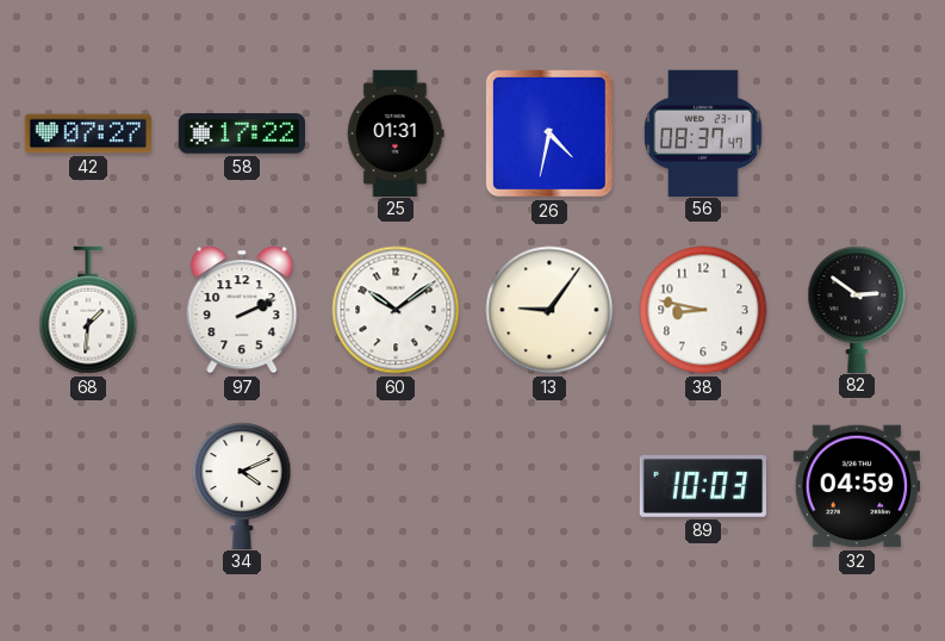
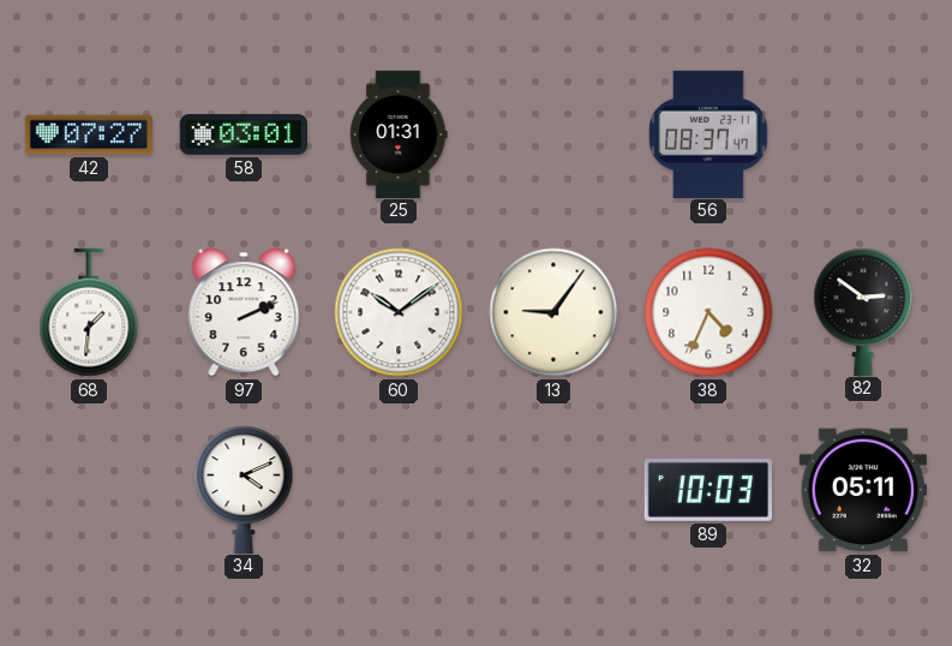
58: 17:22 -> 03:01
26: 4:32 -> none
38: 8:47 -> 4:34
32: 04:59 -> 05:11
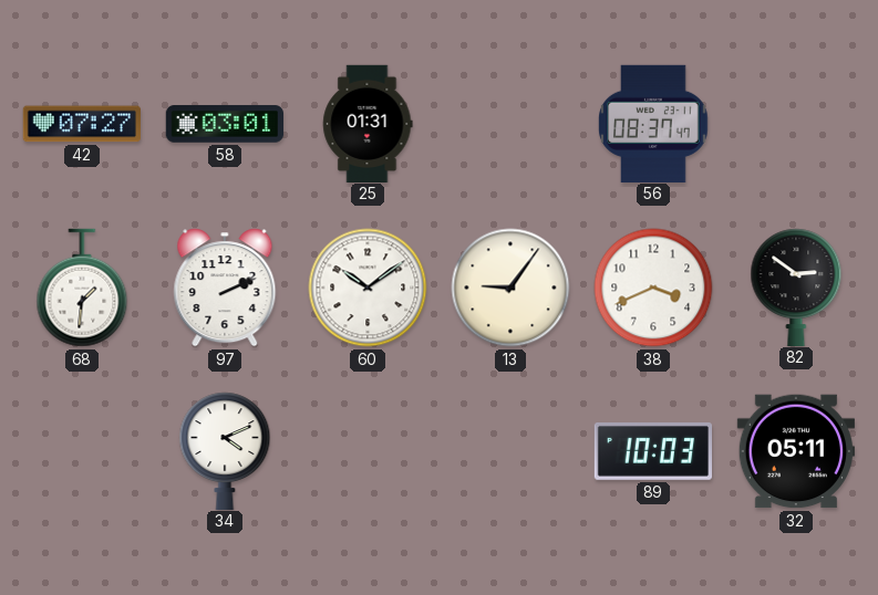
38: 4:34 -> 3:41
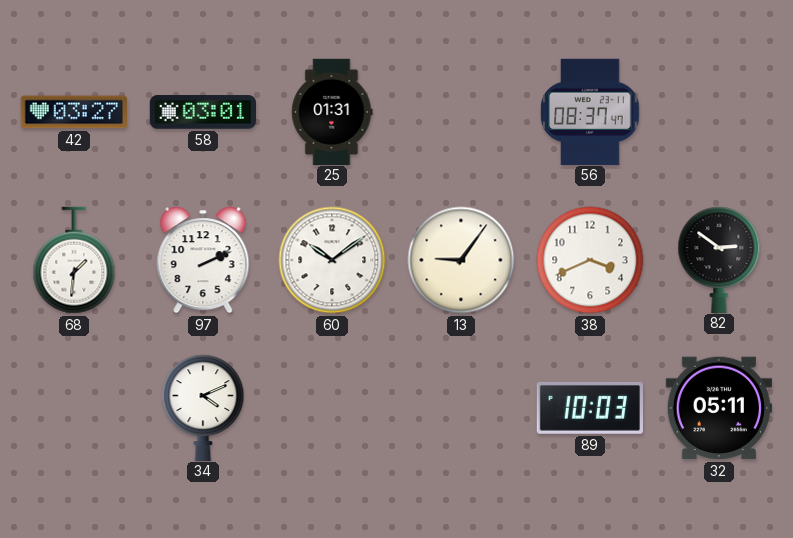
42: 07:27 -> 03:27
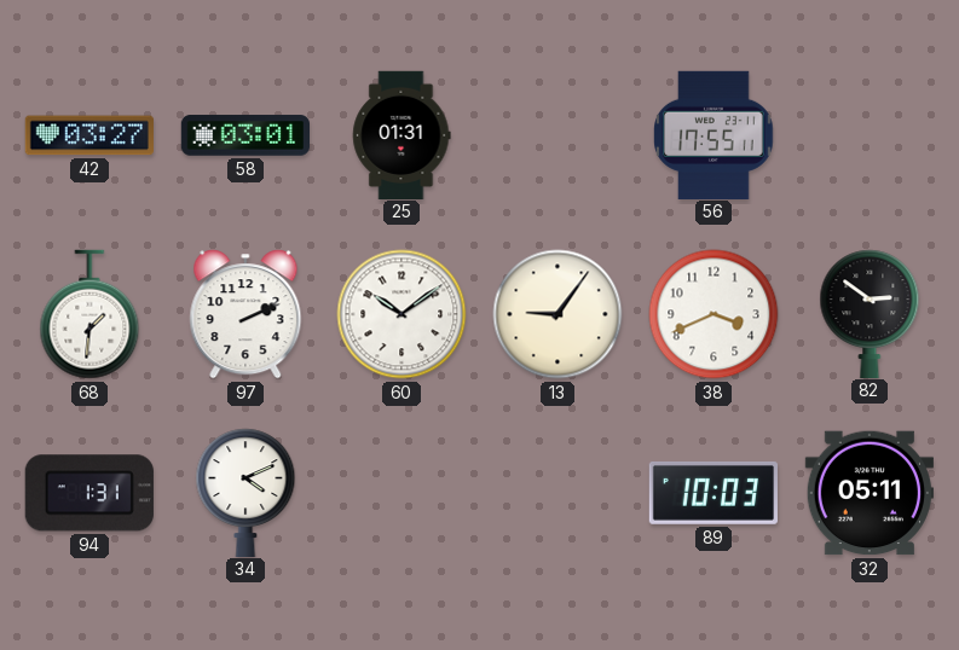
56: 08:37 -> 17:55
94: none -> 1:31
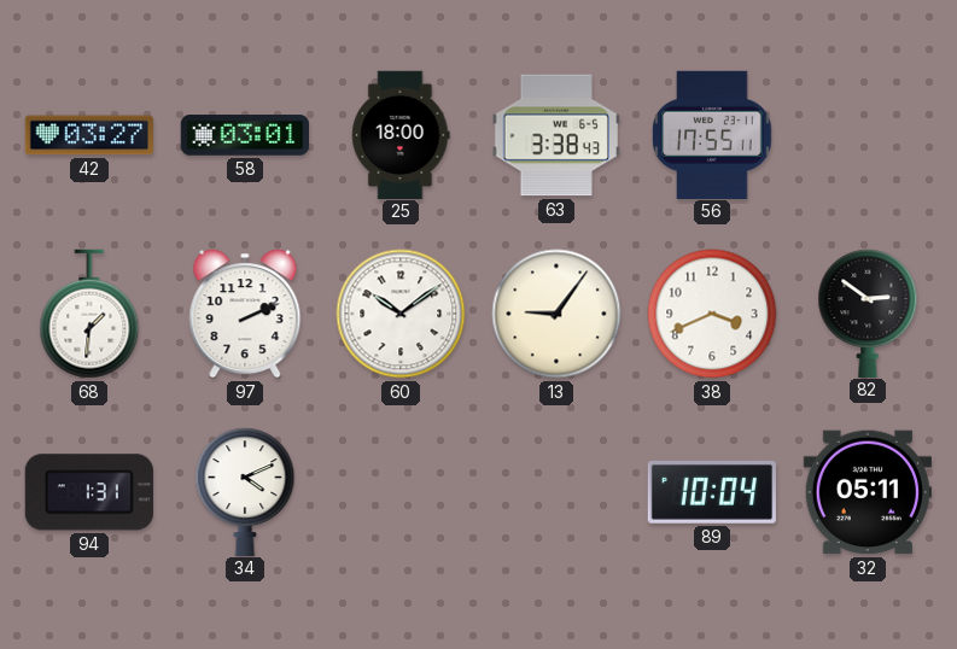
25: 01:31 -> 18:00
63: none -> 3:38
89: 10:03 -> 10:04
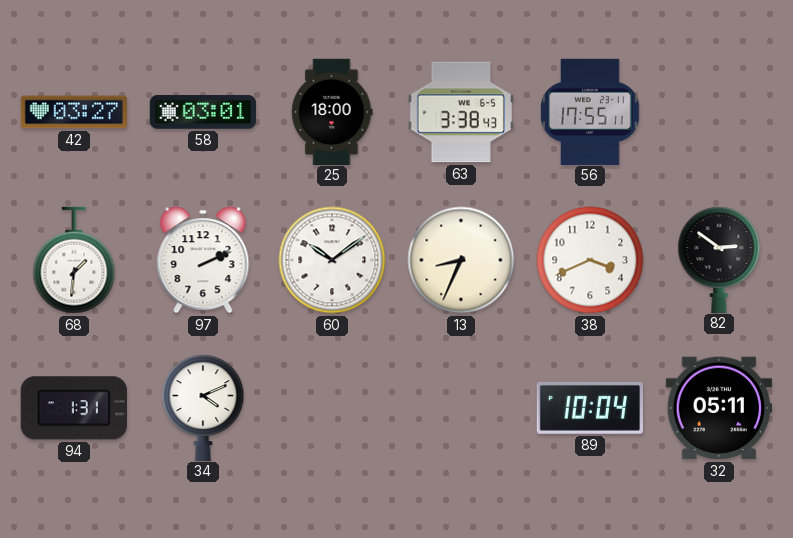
13: 9:06 -> 8:34
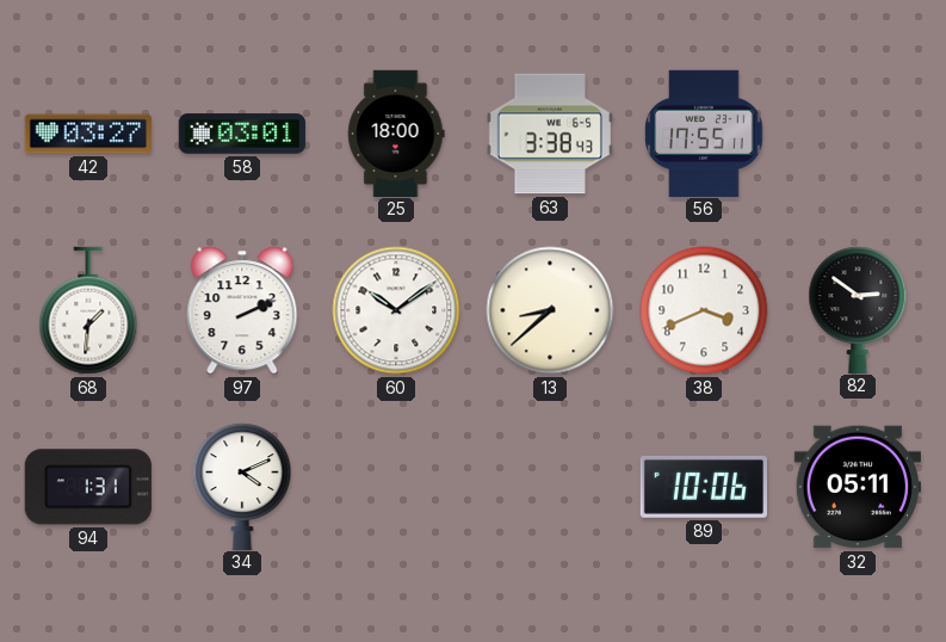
13: 8:34 -> 8:38
89: 10:04 -> 10:06
